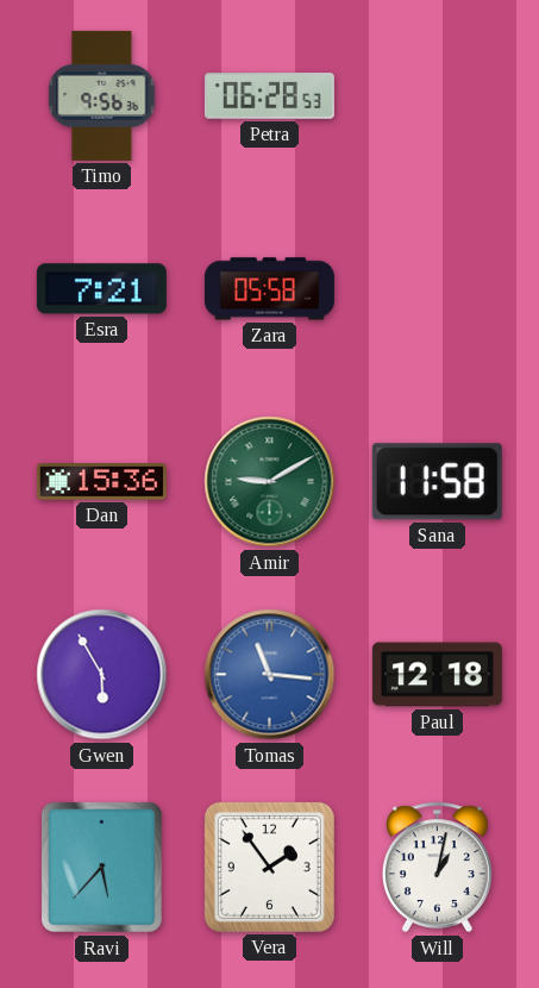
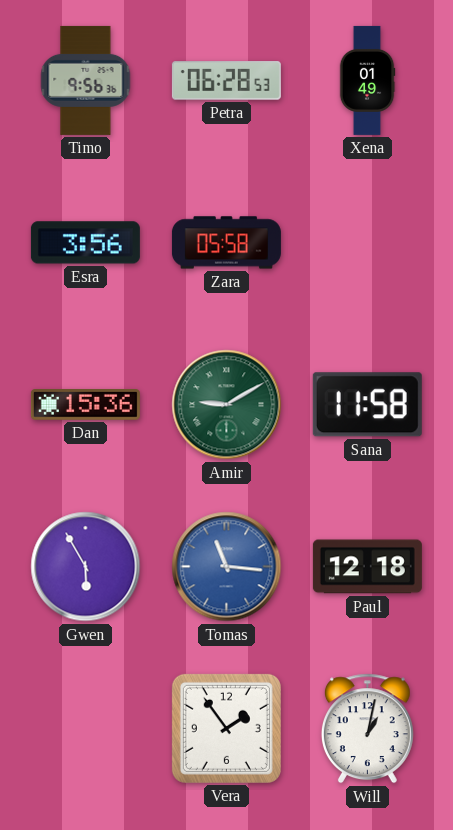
Xena: none -> 01:49
Esra: 7:21 -> 3:56
Ravi: 5:37 -> none
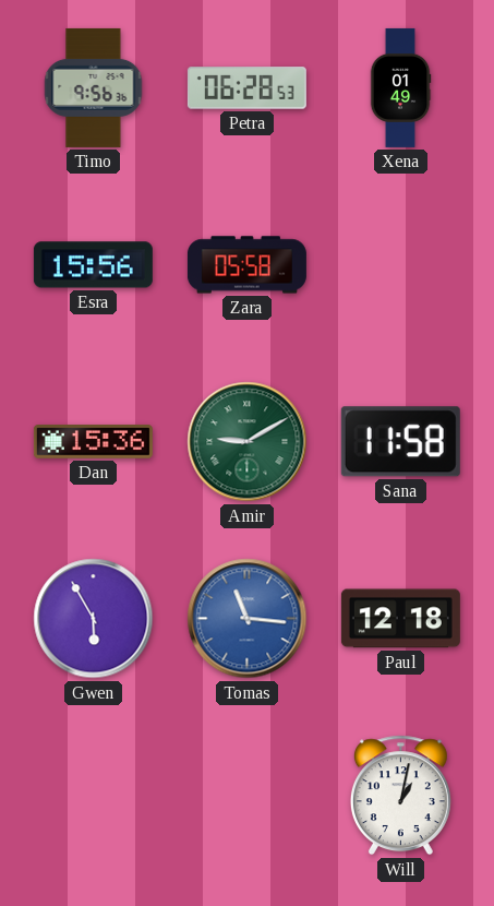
Esra: 3:56 -> 15:56
Vera: 1:54 -> none
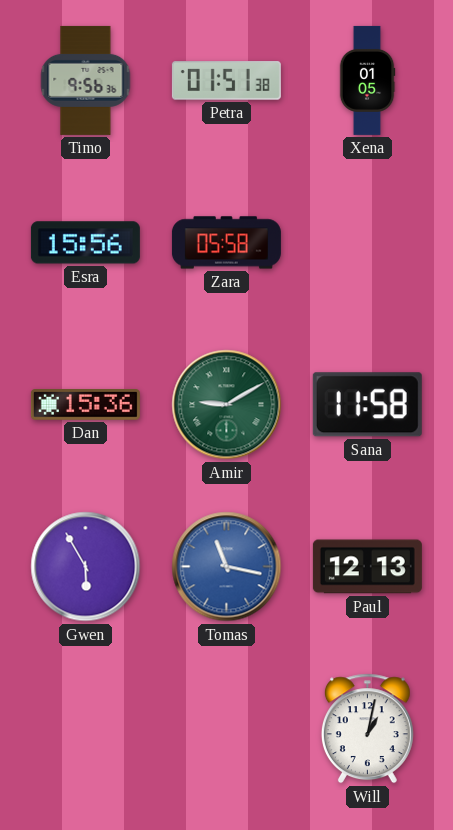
Petra: 06:28 -> 01:51
Xena: 01:49 -> 01:05
Tomas: 11:16 -> 11:17
Paul: 12:18 -> 12:13
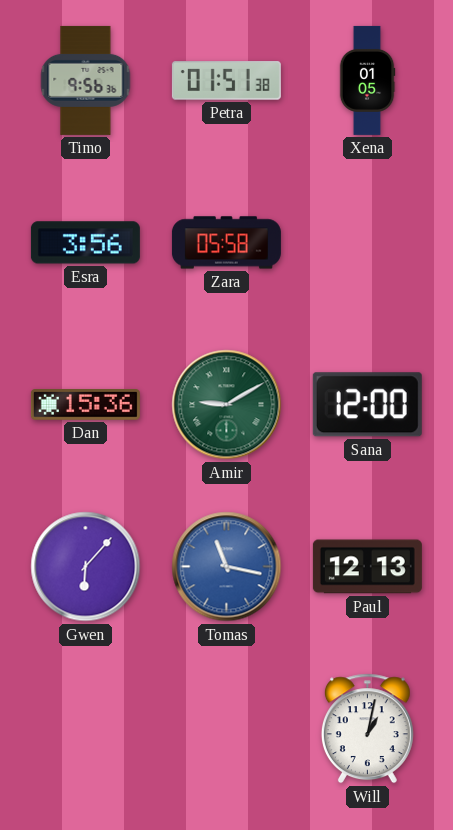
Esra: 15:56 -> 3:56
Sana: 11:58 -> 12:00
Gwen: 5:55 -> 6:07
